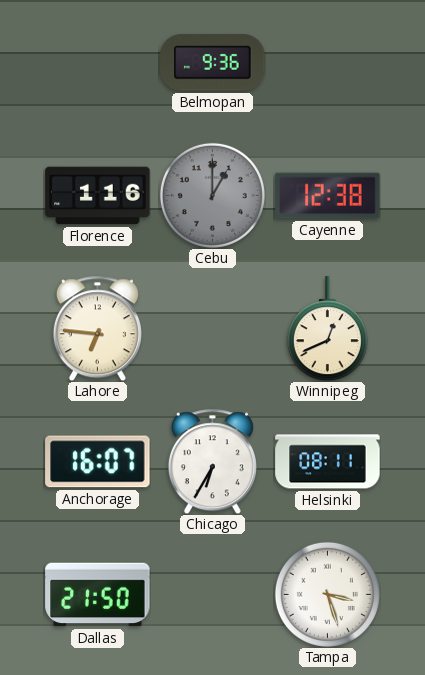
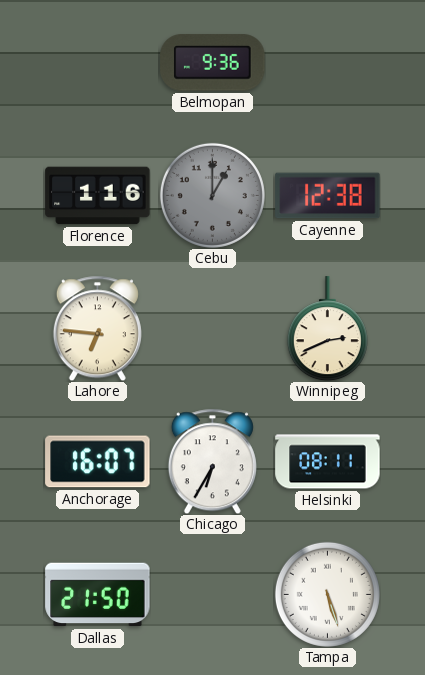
Winnipeg: 12:41 -> 2:41
Tampa: 3:27 -> 5:27
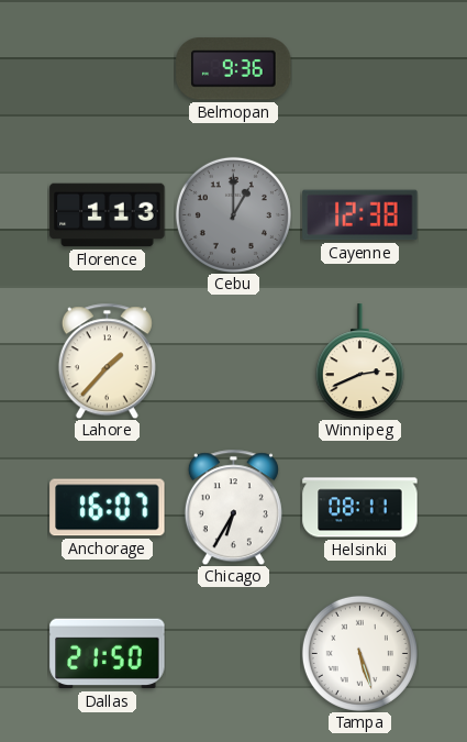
Florence: 1:16 -> 1:13
Lahore: 6:46 -> 1:37
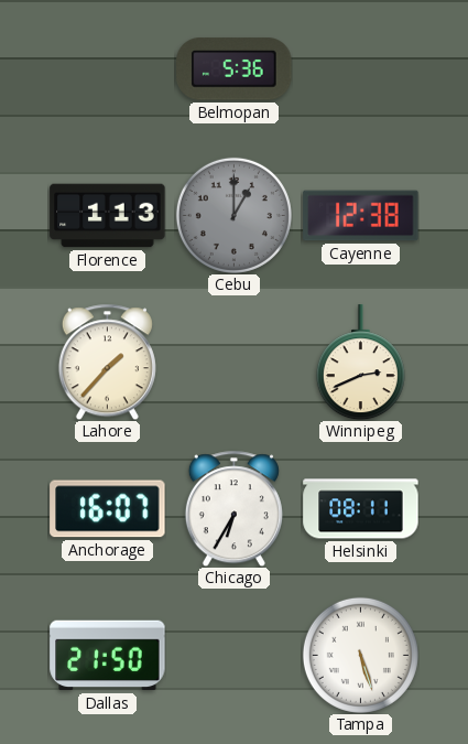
Belmopan: 9:36 -> 5:36
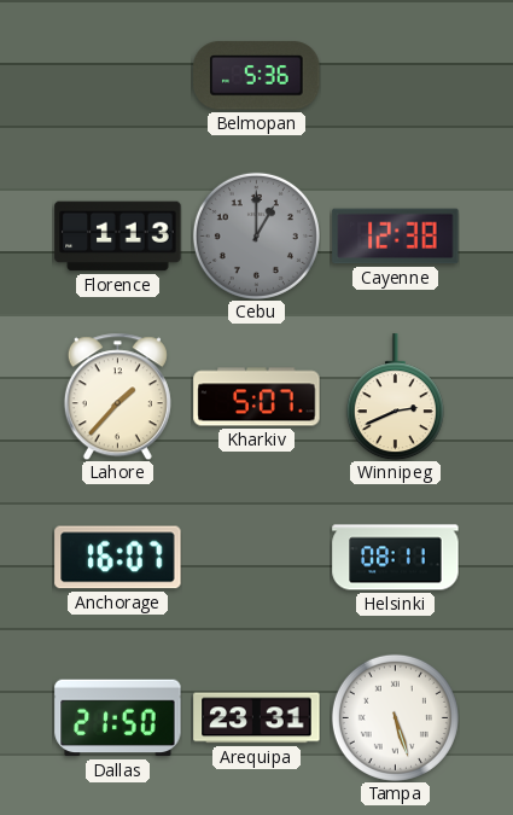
Kharkiv: none -> 5:07
Chicago: 6:35 -> none
Arequipa: none -> 23:31
